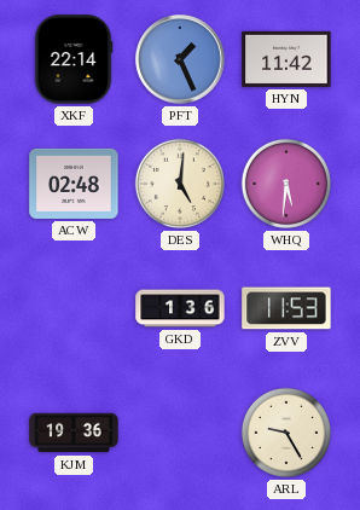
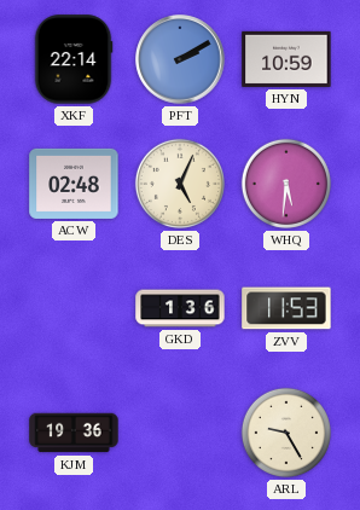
PFT: 1:26 -> 2:10
HYN: 11:42 -> 10:59
DES: 5:01 -> 5:04
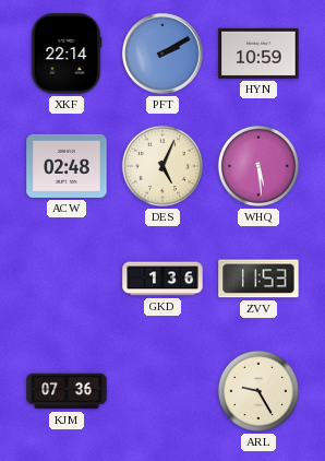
WHQ: 5:31 -> 5:29
KJM: 19:36 -> 07:36
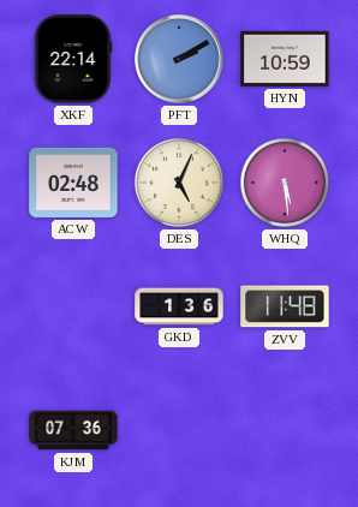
ZVV: 11:53 -> 11:48
ARL: 9:25 -> none
